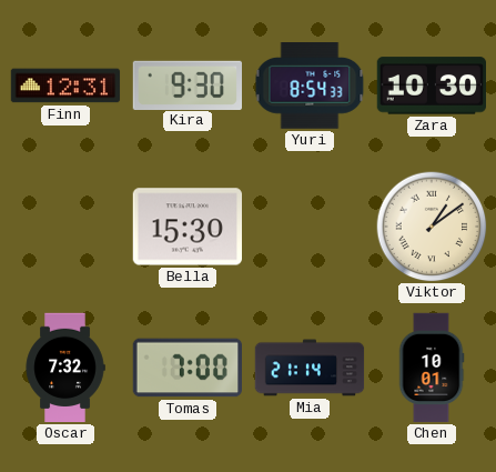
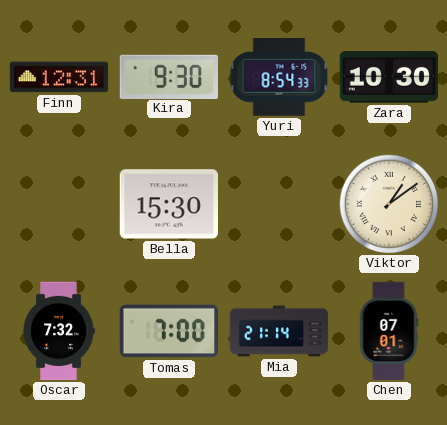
Chen: 10:01 -> 07:01
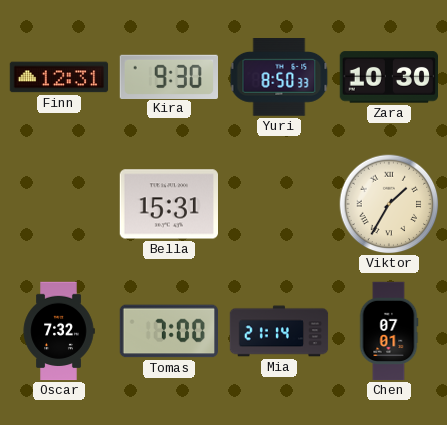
Yuri: 8:54 -> 8:50
Bella: 15:30 -> 15:31
Viktor: 1:09 -> 1:35
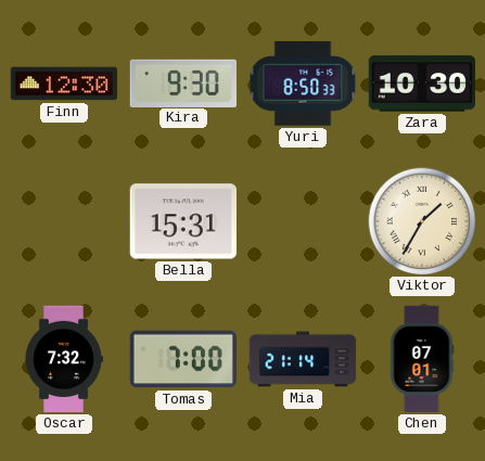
Finn: 12:31 -> 12:30
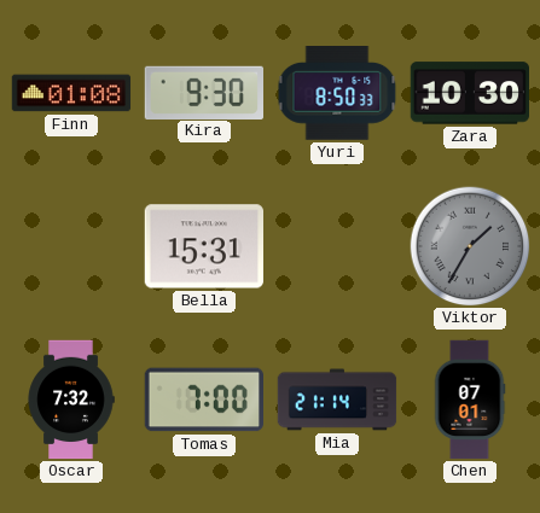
Finn: 12:30 -> 01:08
Viktor dial: cream -> grey
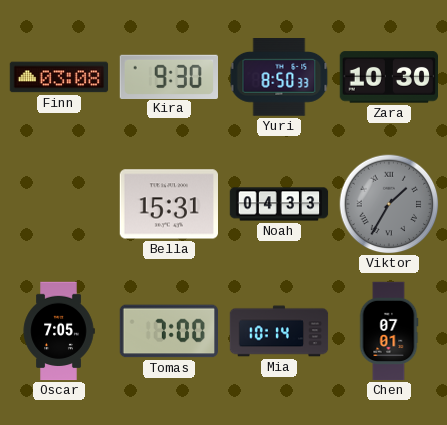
Finn: 01:08 -> 03:08
Noah: none -> 04:33
Oscar: 7:32 -> 7:05
Mia: 21:14 -> 10:14
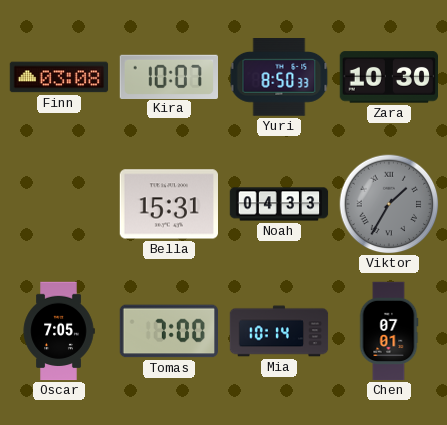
Kira: 9:30 -> 10:07
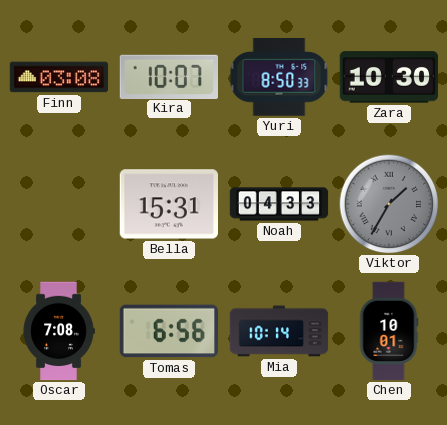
Oscar: 7:05 -> 7:08
Tomas: 7:00 -> 6:56
Chen: 07:01 -> 10:01
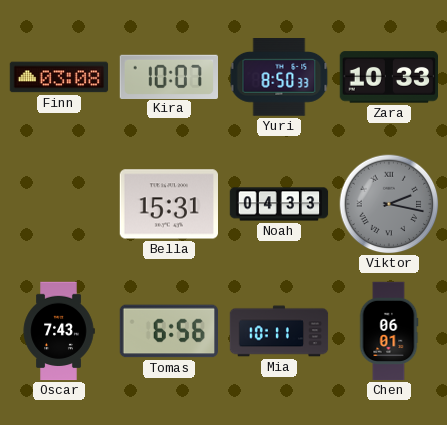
Zara: 10:30 -> 10:33
Viktor: 1:35 -> 2:17
Oscar: 7:08 -> 7:43
Mia: 10:14 -> 10:11
Chen: 10:01 -> 06:01
